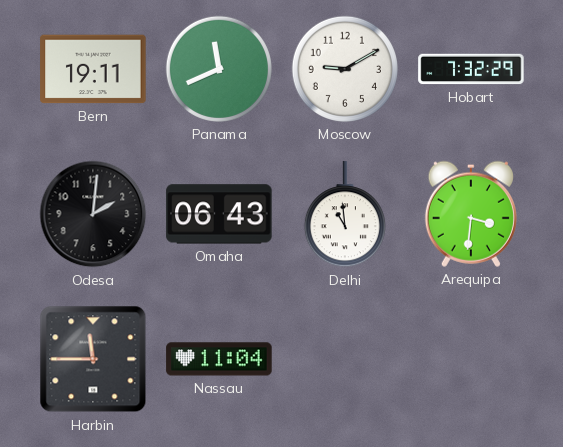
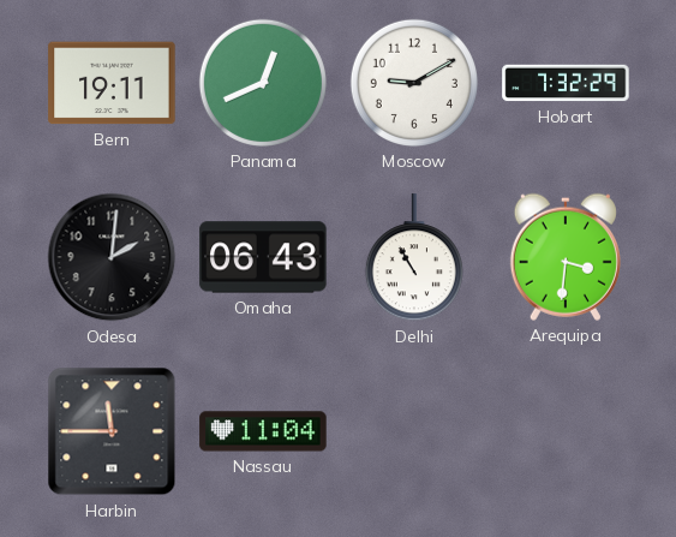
Panama: 11:41 -> 12:41
Delhi: 10:59 -> 10:55
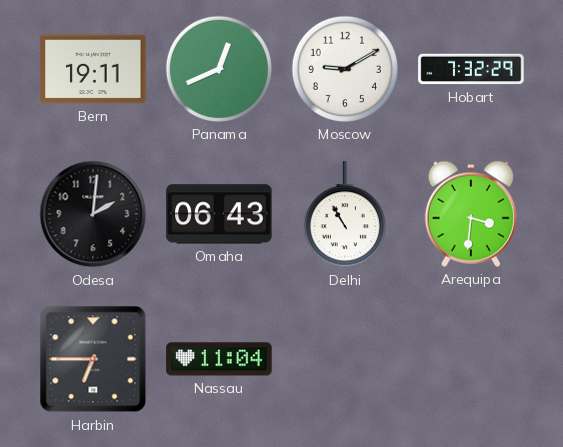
Harbin: 11:45 -> 6:45
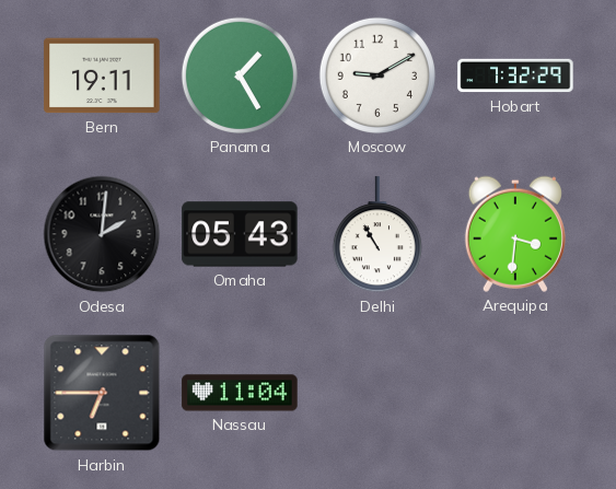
Panama: 12:41 -> 1:25
Omaha: 06:43 -> 05:43
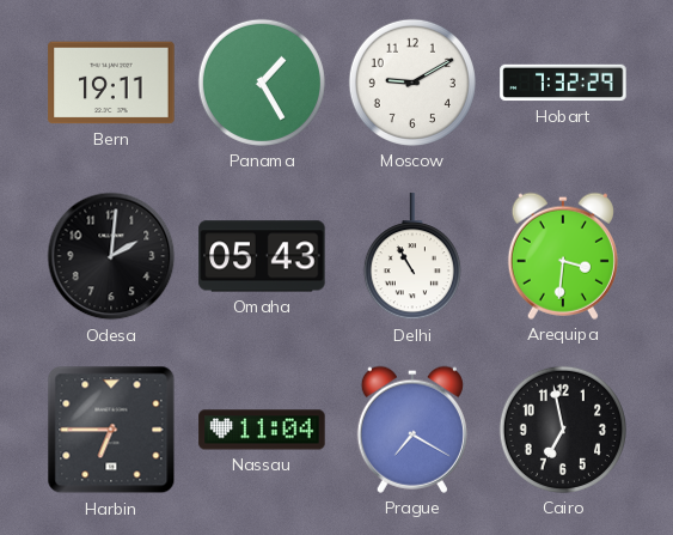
Prague: none -> 7:20
Cairo: none -> 6:58
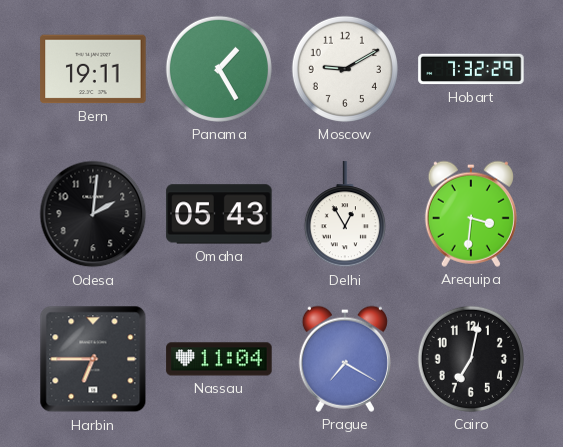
Delhi: 10:55 -> 12:55
Cairo: 6:58 -> 7:02
